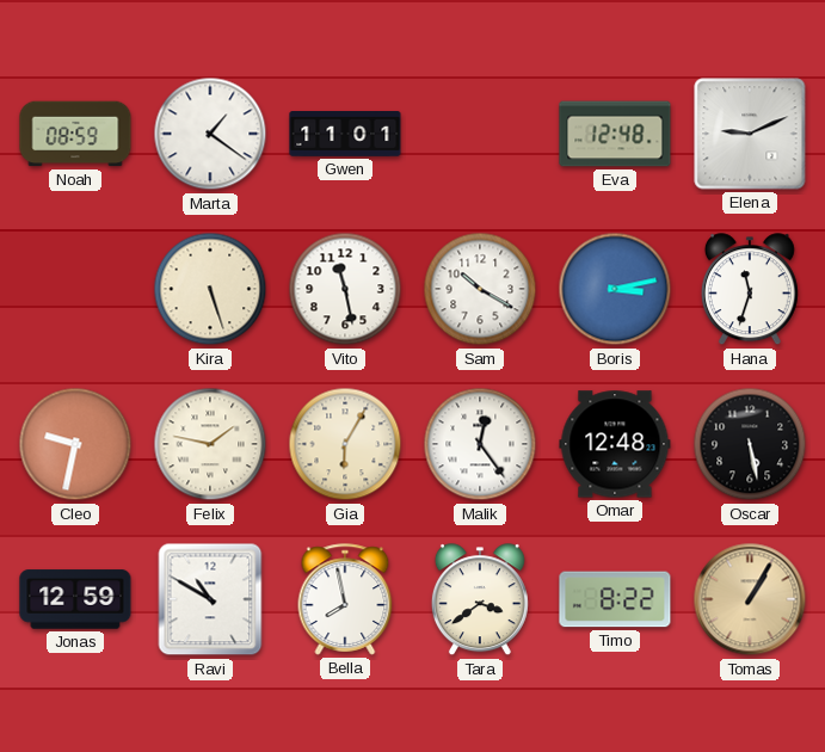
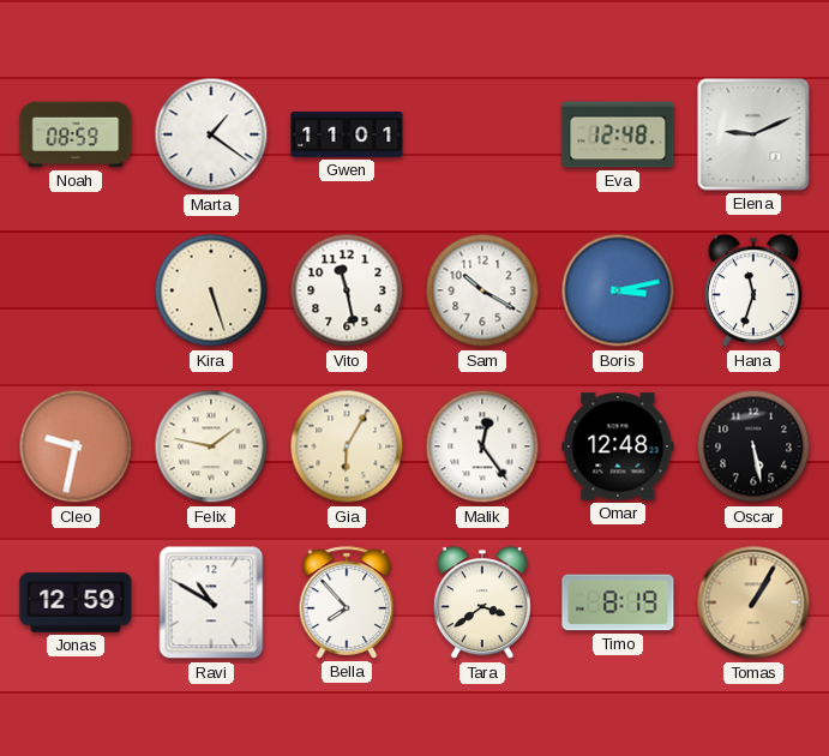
Bella: 7:58 -> 7:53
Timo: 8:22 -> 8:19
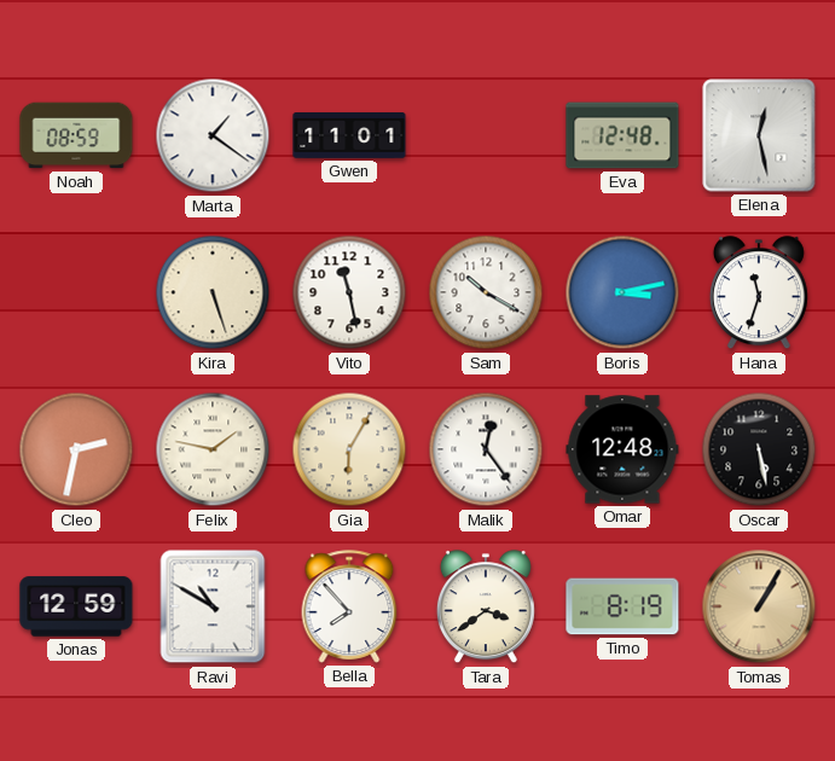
Elena: 9:11 -> 12:28
Cleo: 9:32 -> 2:32
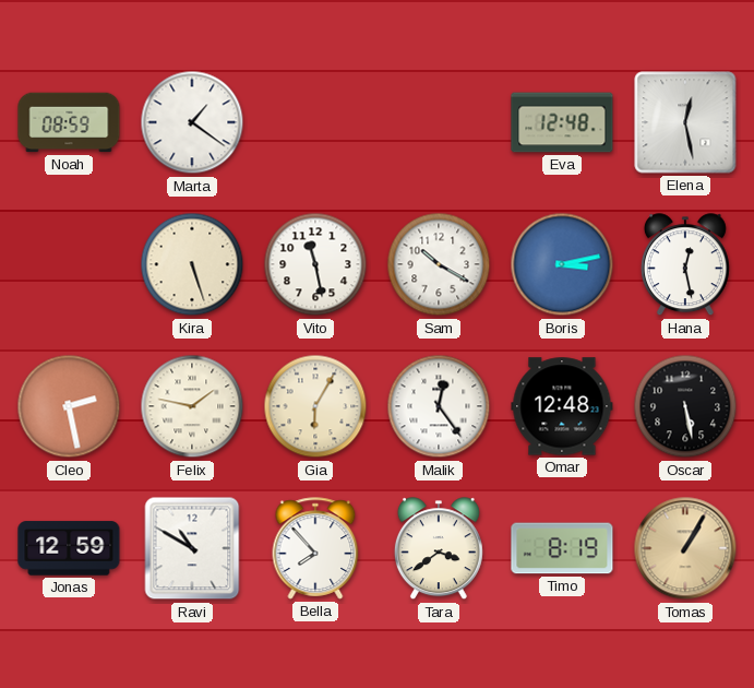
Gwen: 11:01 -> none
Hana: 11:33 -> 12:28
Cleo: 2:32 -> 2:28
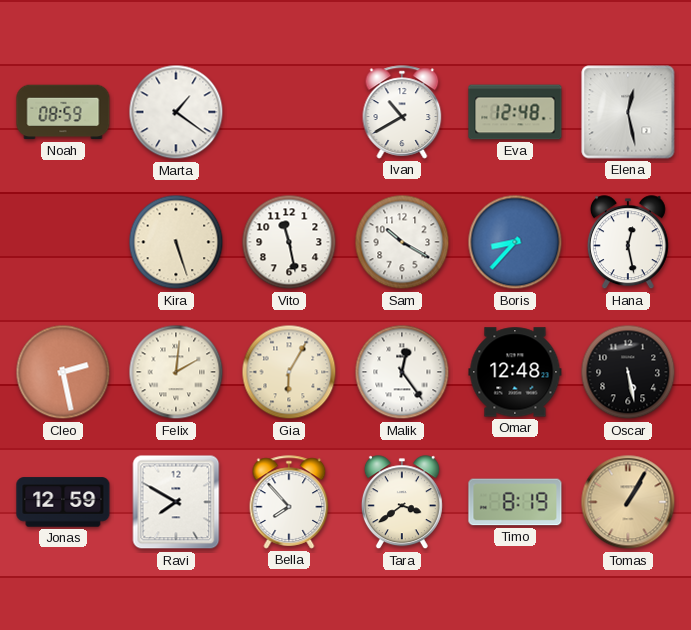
Ivan: none -> 10:40
Boris: 3:13 -> 8:37
Felix: 1:47 -> 2:01
Ravi: 10:50 -> 7:50
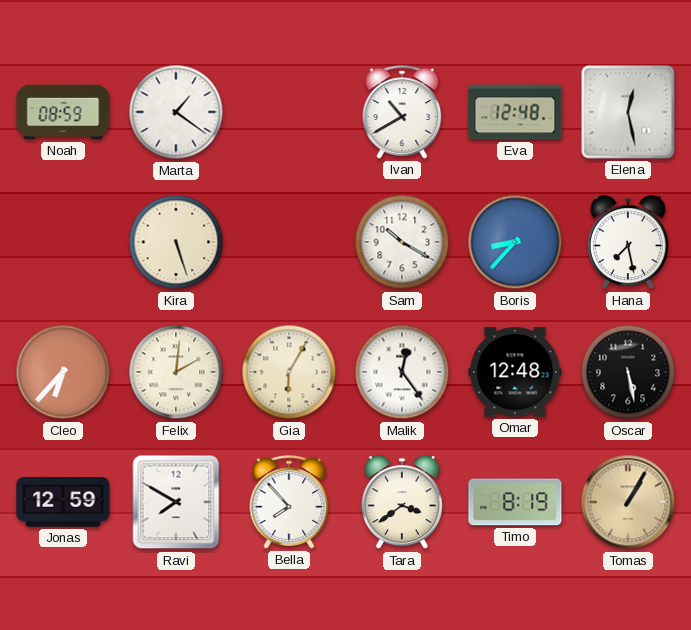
Vito: 11:28 -> none
Hana: 12:28 -> 7:28
Cleo: 2:28 -> 6:37
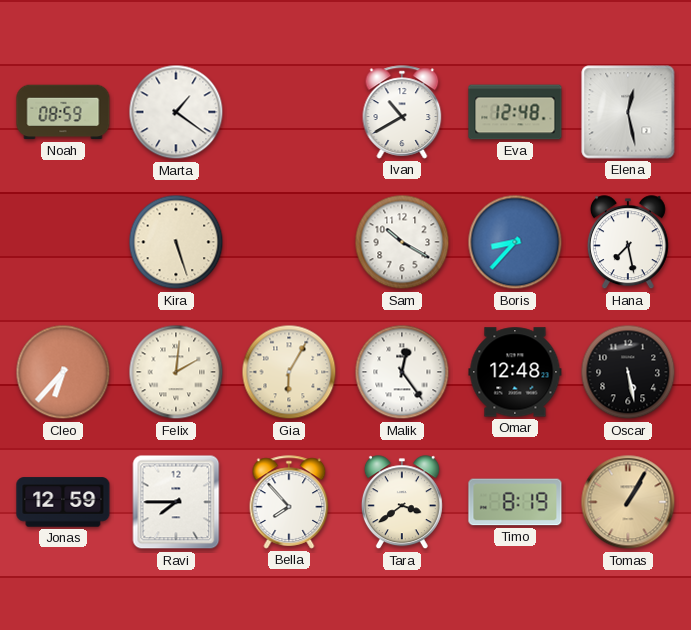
Ravi: 7:50 -> 7:45
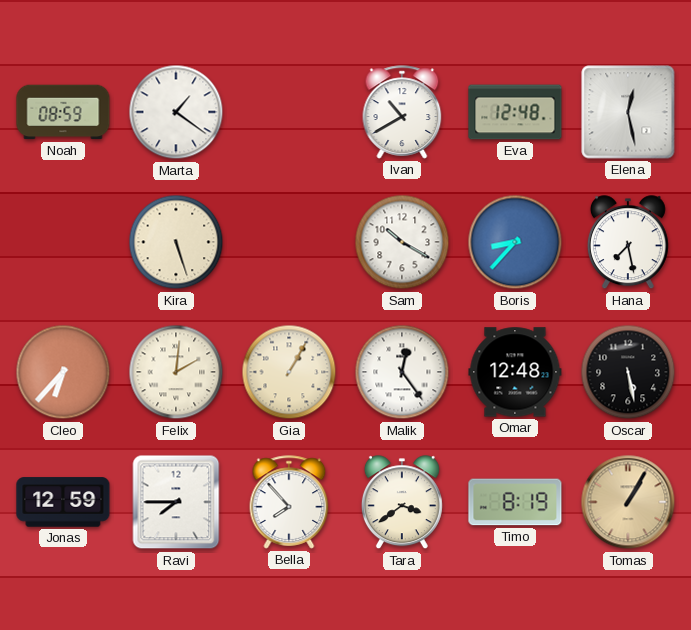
Gia: 6:05 -> 1:05
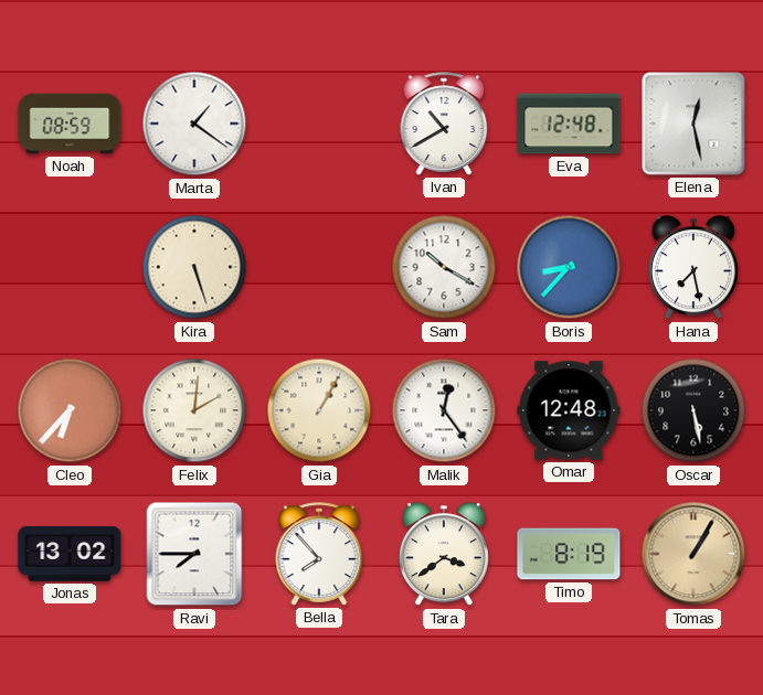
Jonas: 12:59 -> 13:02
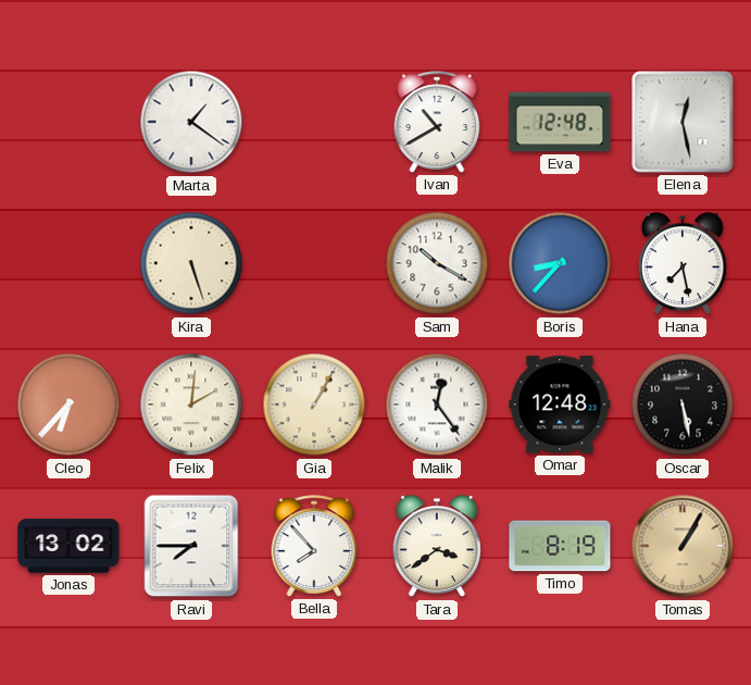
Noah: 08:59 -> none
